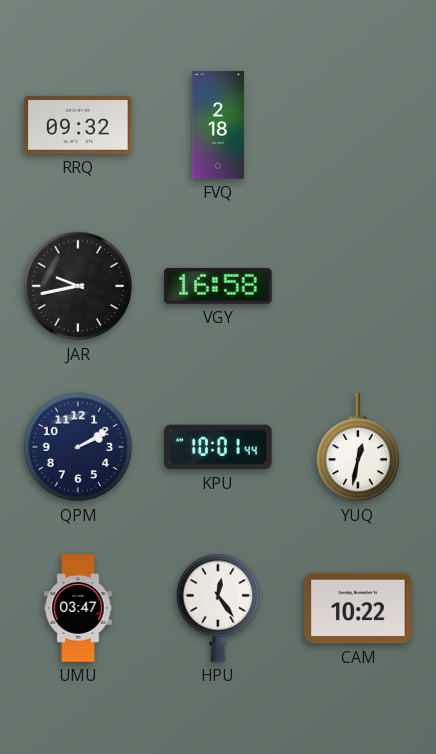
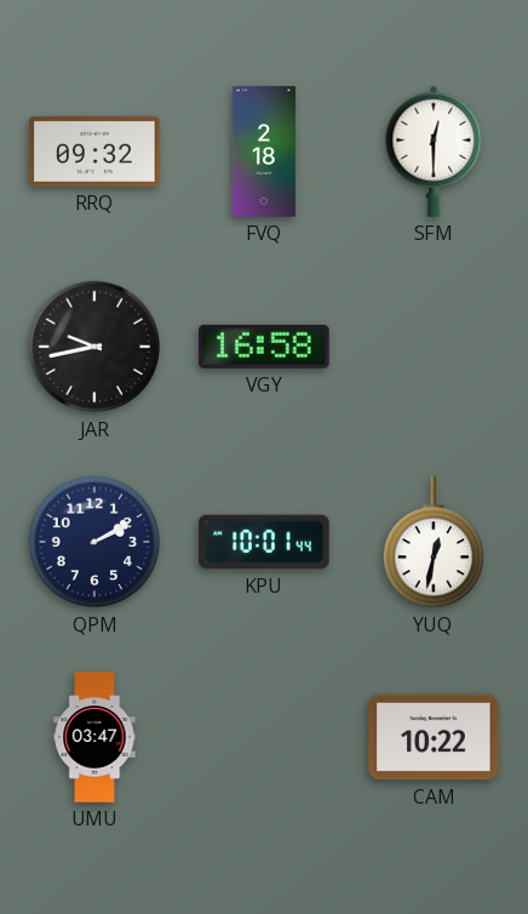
SFM: none -> 12:30
HPU: 12:24 -> none
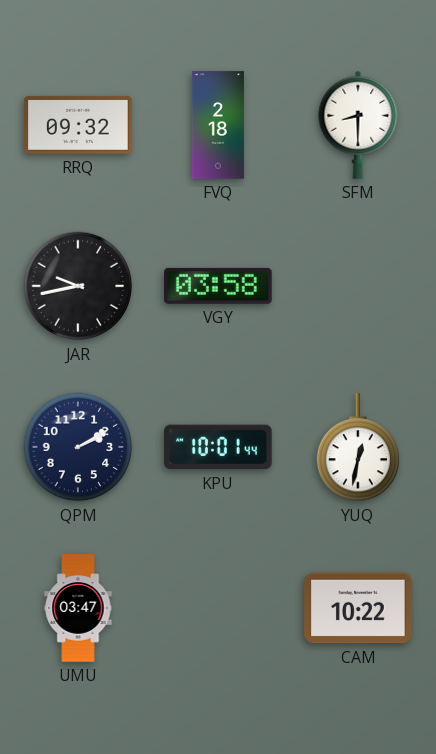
SFM: 12:30 -> 8:30
VGY: 16:58 -> 03:58
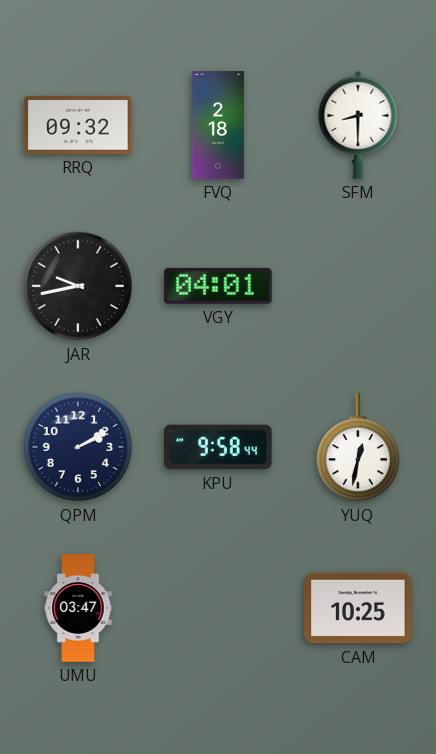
VGY: 03:58 -> 04:01
KPU: 10:01 -> 9:58
CAM: 10:22 -> 10:25
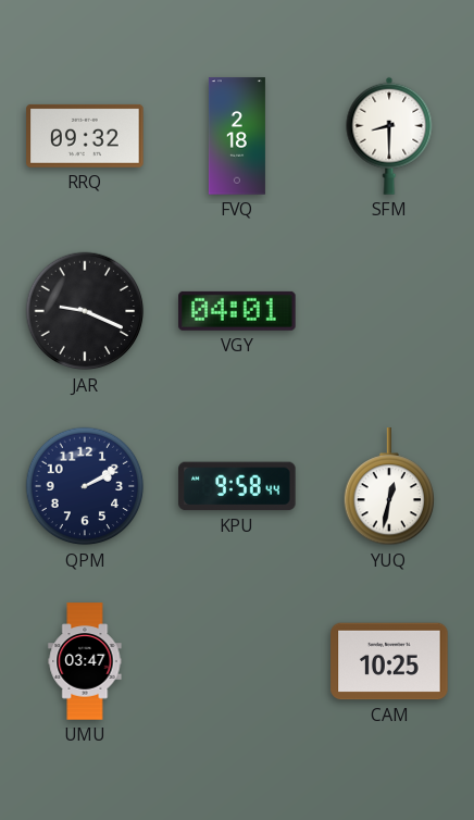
JAR: 9:43 -> 9:19
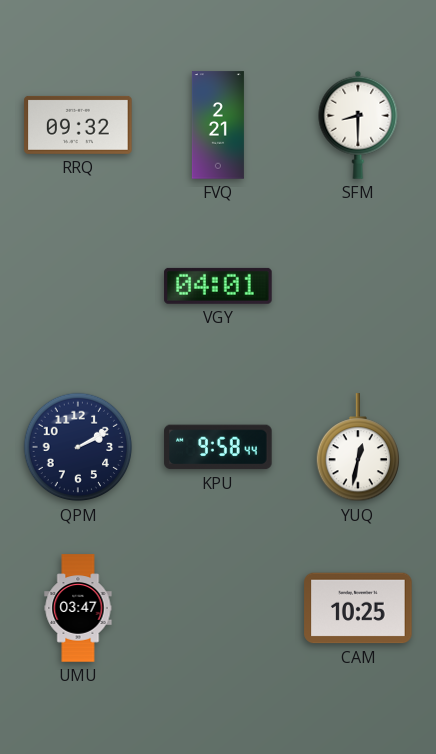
FVQ: 2:18 -> 2:21
JAR: 9:19 -> none
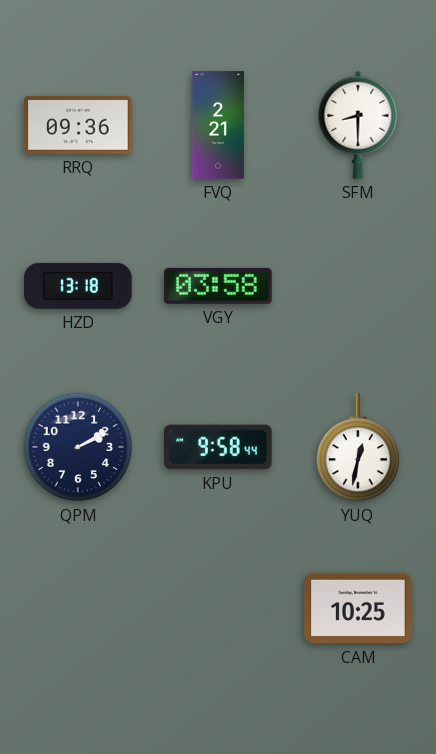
RRQ: 09:32 -> 09:36
HZD: none -> 13:18
VGY: 04:01 -> 03:58
UMU: 03:47 -> none
